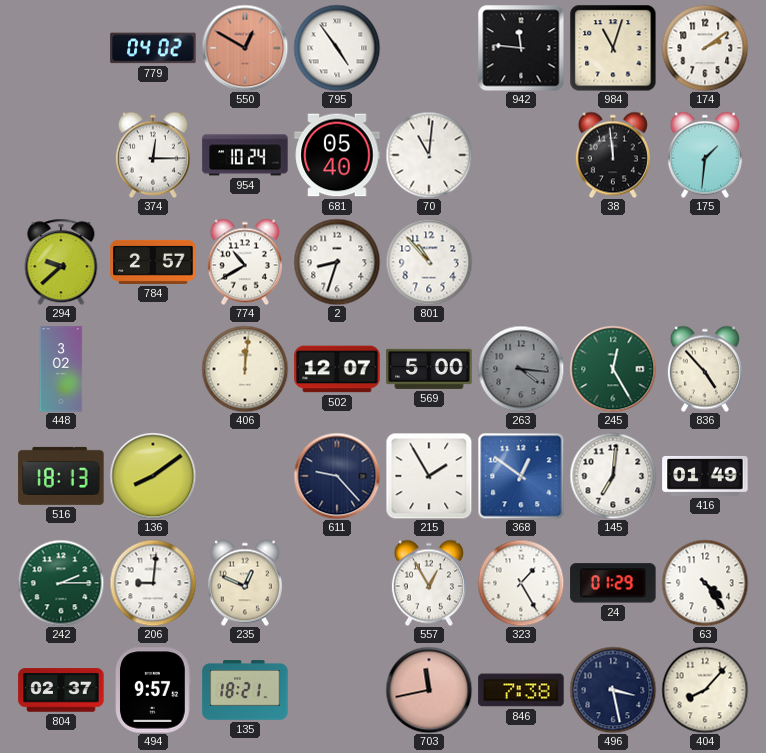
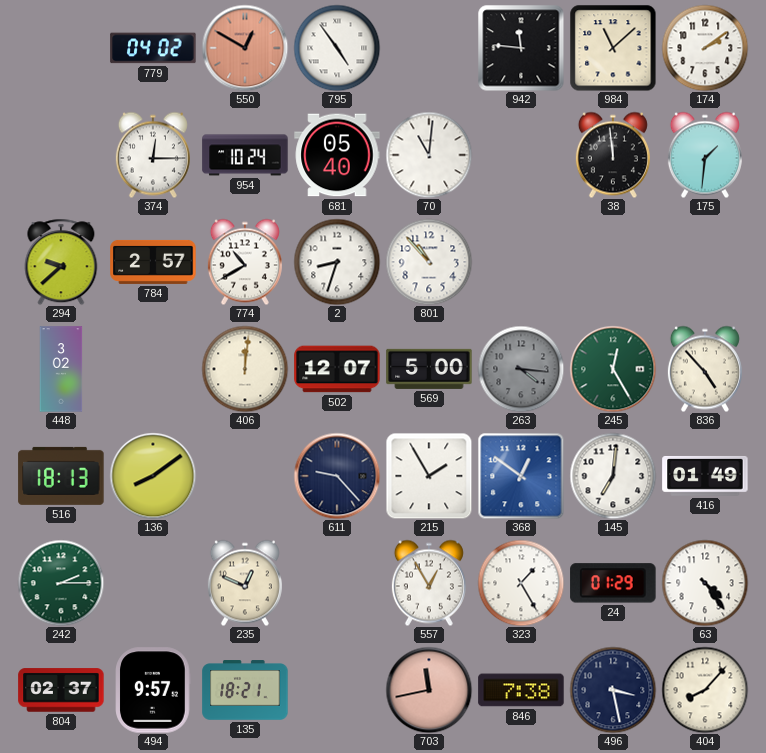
984: 11:03 -> 11:08
206: 9:01 -> none
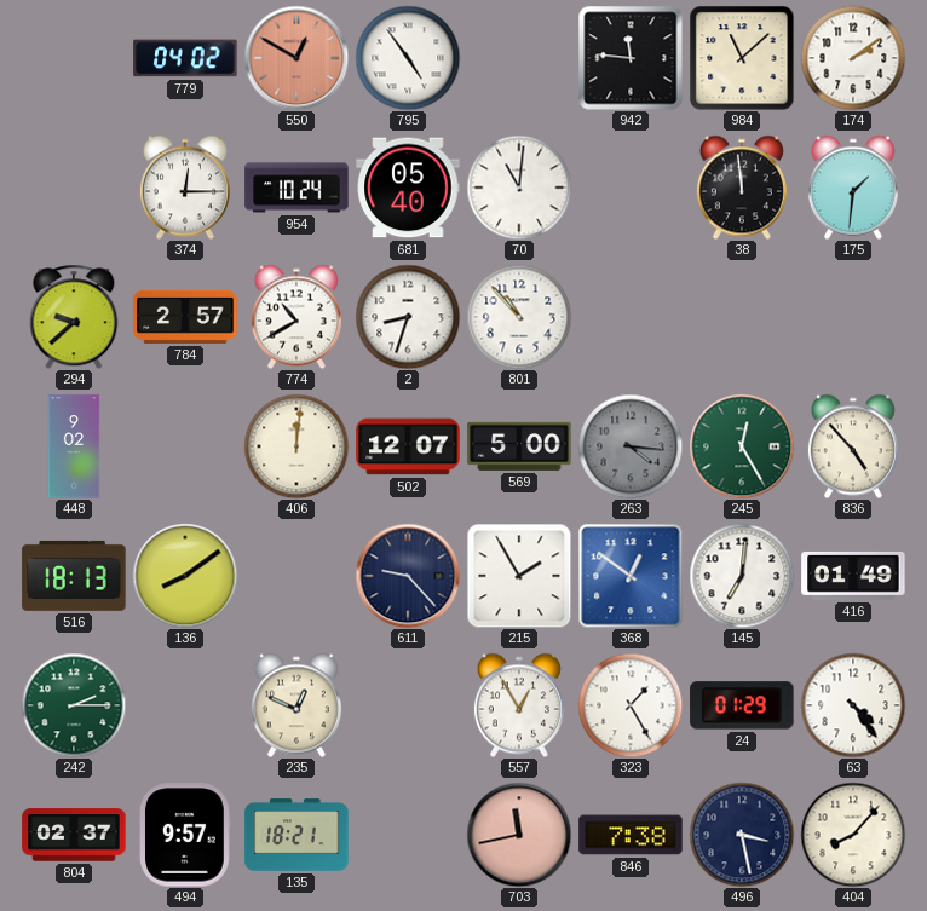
448: 3:02 -> 9:02
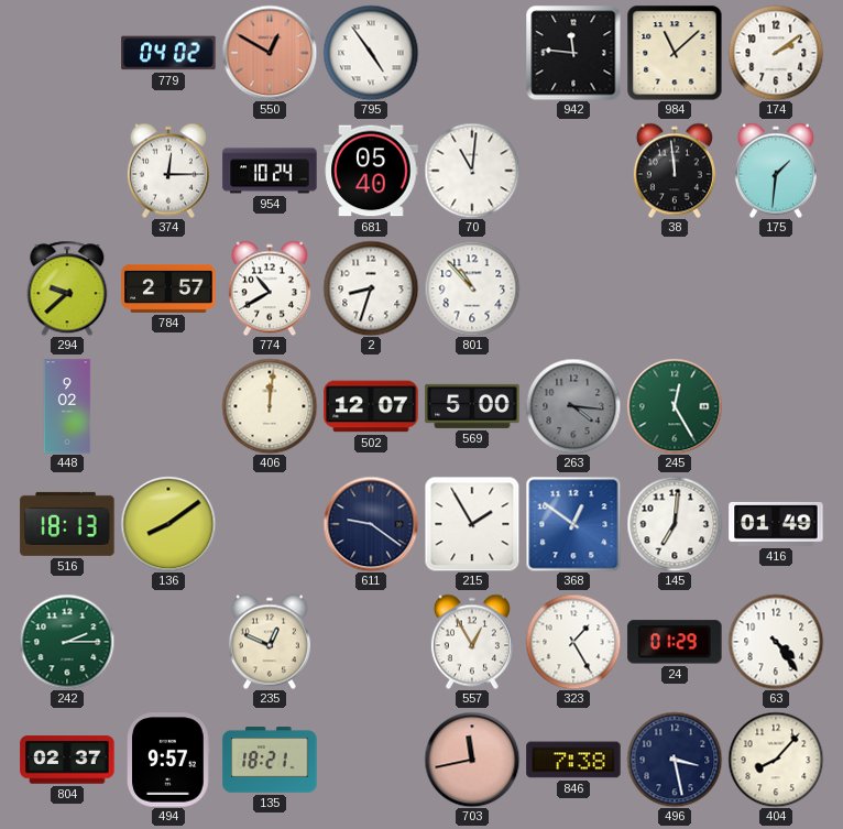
836: 4:53 -> none
611: 9:23 -> 9:21
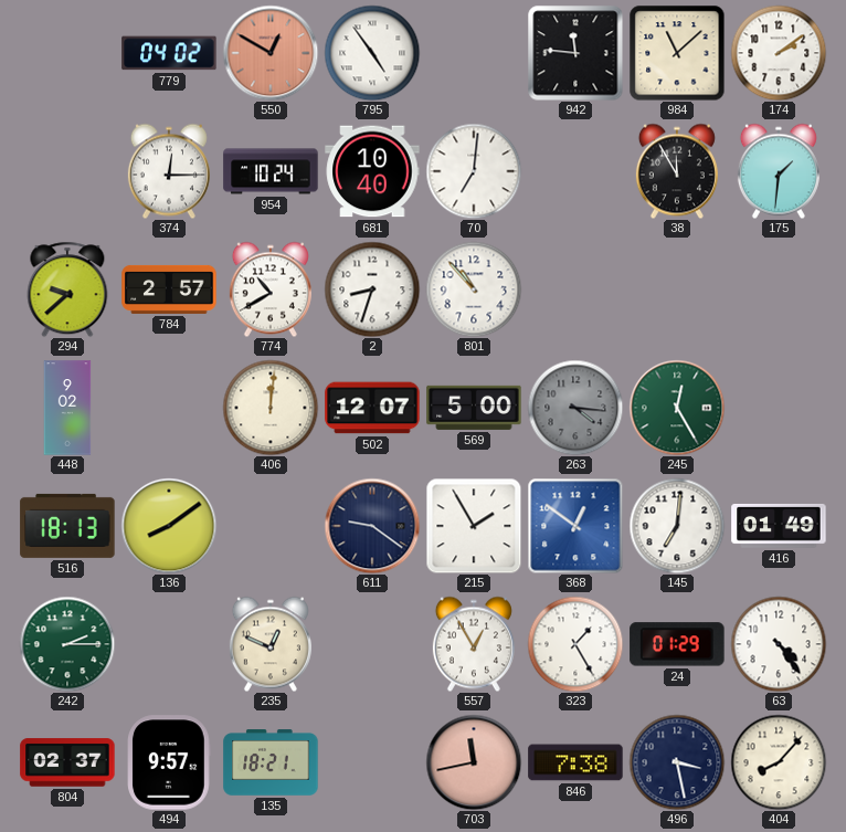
681: 05:40 -> 10:40
70: 11:01 -> 7:01
38: 11:59 -> 11:55
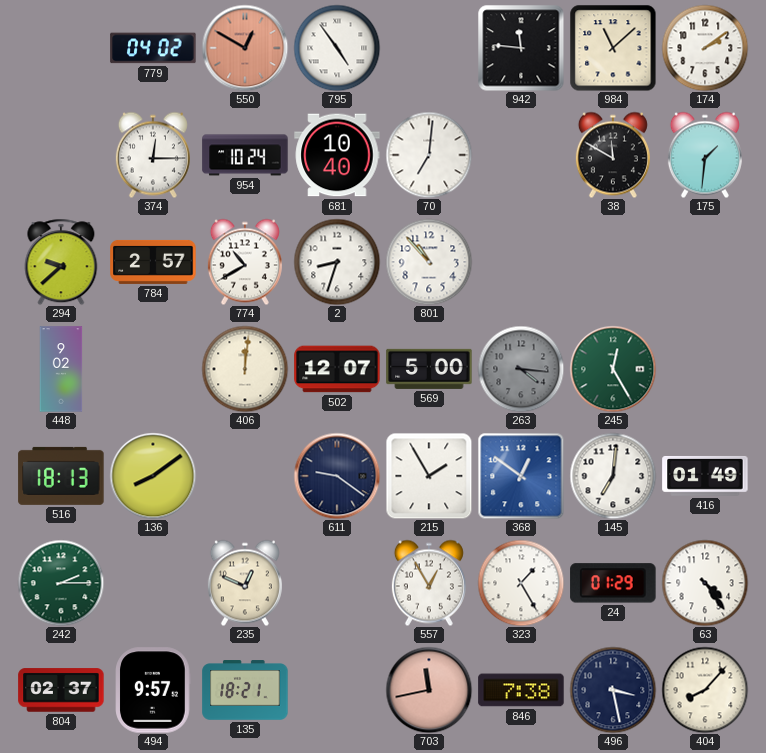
38: 11:55 -> 11:50
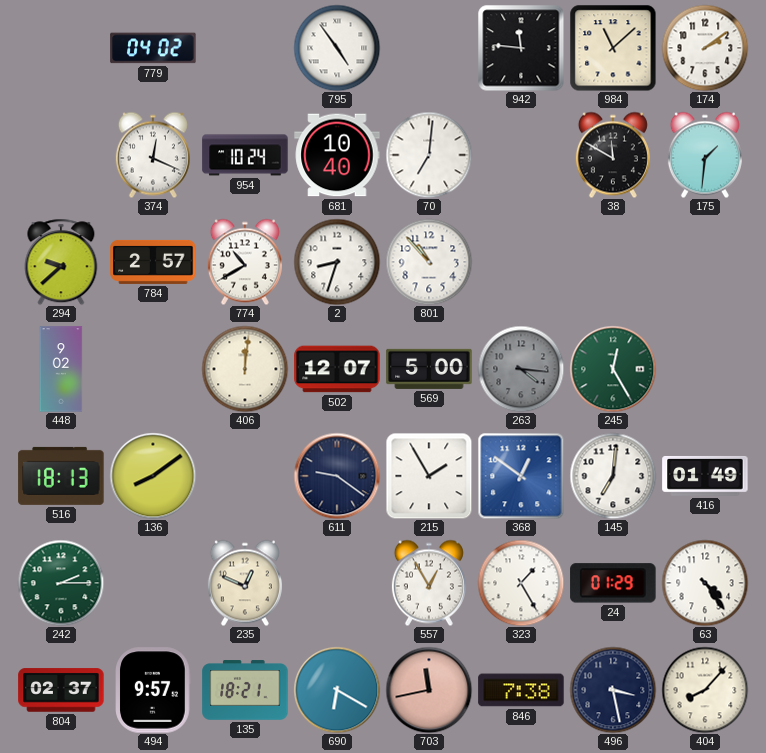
550: 12:50 -> none
374: 12:15 -> 12:19
690: none -> 6:20
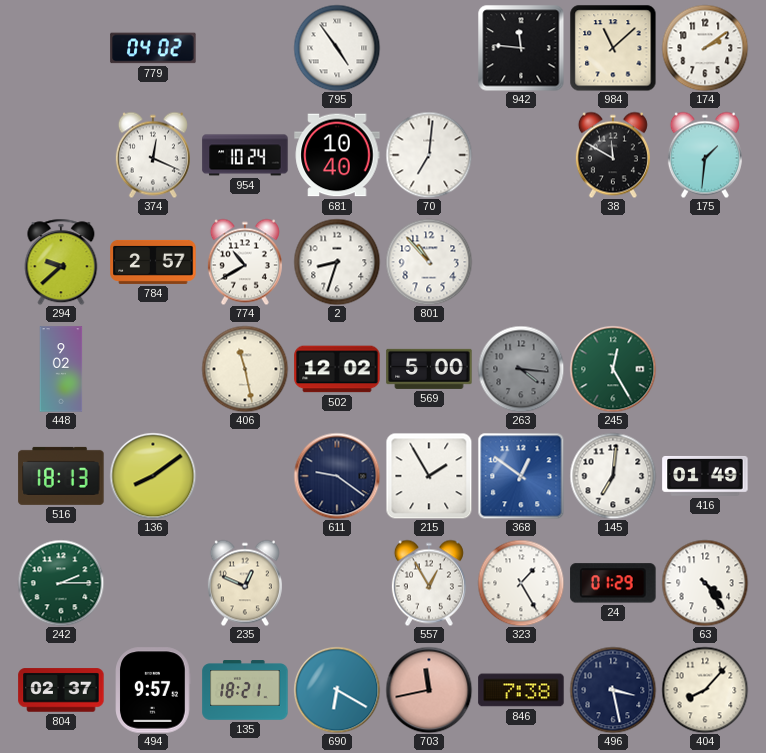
406: 12:01 -> 11:28
502: 12:07 -> 12:02
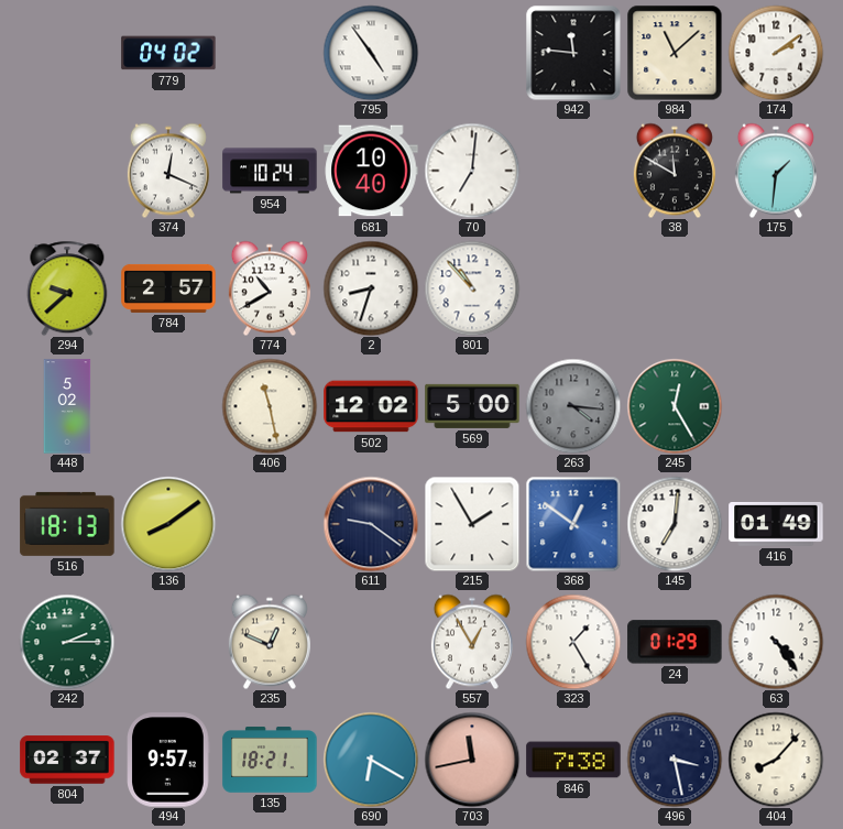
448: 9:02 -> 5:02
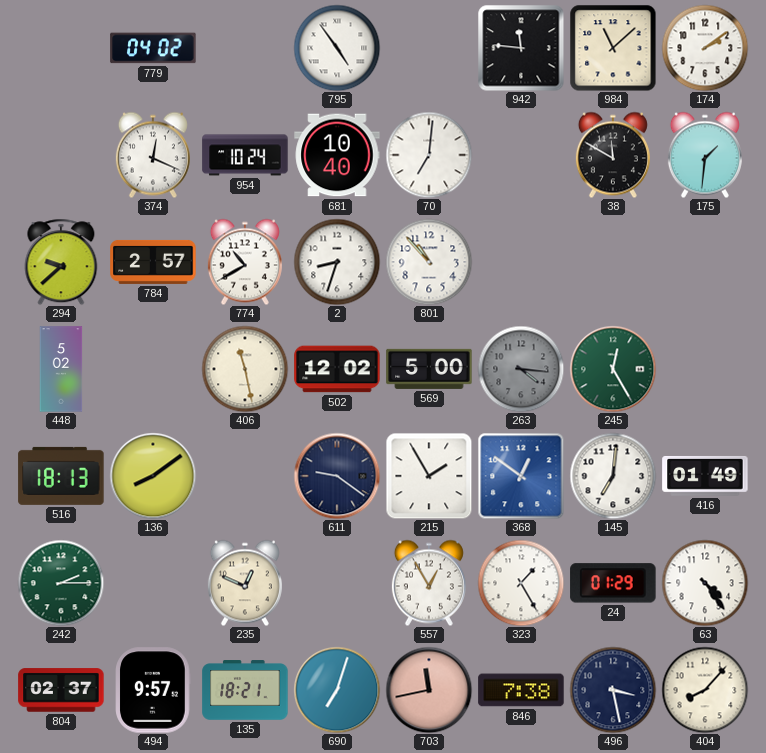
690: 6:20 -> 7:03
